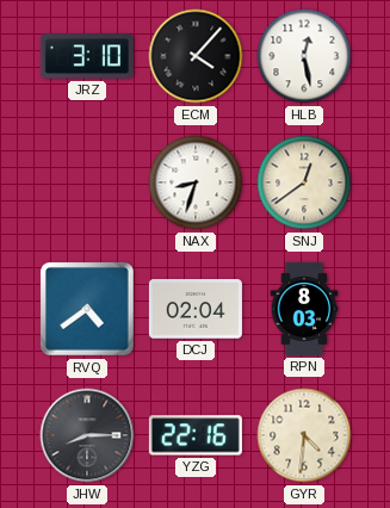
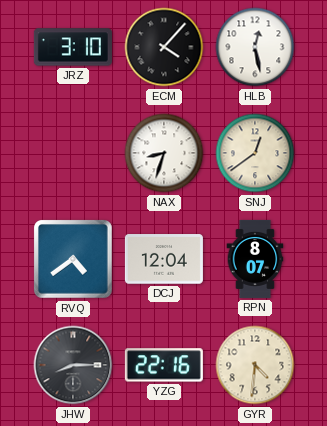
DCJ: 02:04 -> 12:04
RPN: 8:03 -> 8:07
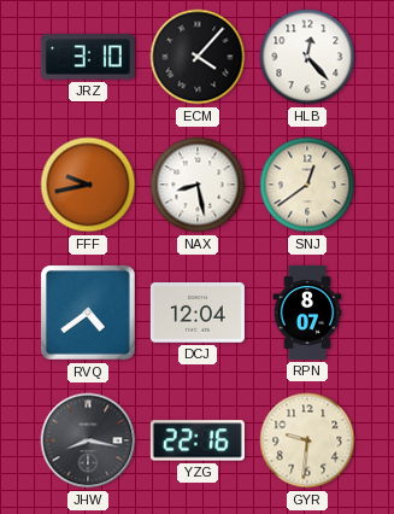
HLB: 12:28 -> 12:23
FFF: none -> 9:43
NAX: 8:33 -> 8:28
JHW: 8:15 -> 8:17
GYR: 4:31 -> 9:31
